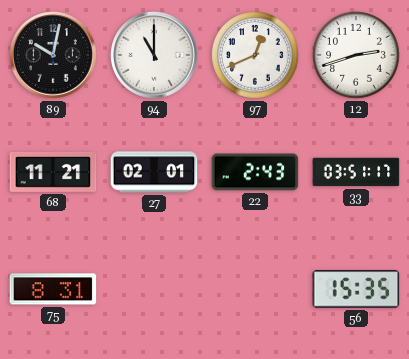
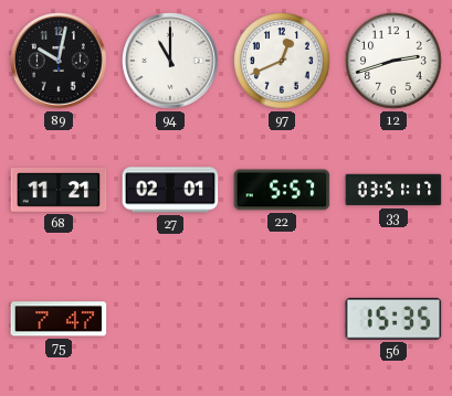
22: 2:43 -> 5:57
75: 8:31 -> 7:47
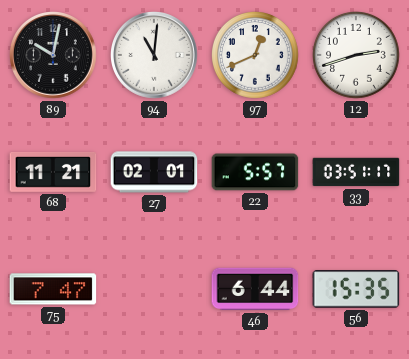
94: 11:00 -> 11:01
46: none -> 6:44
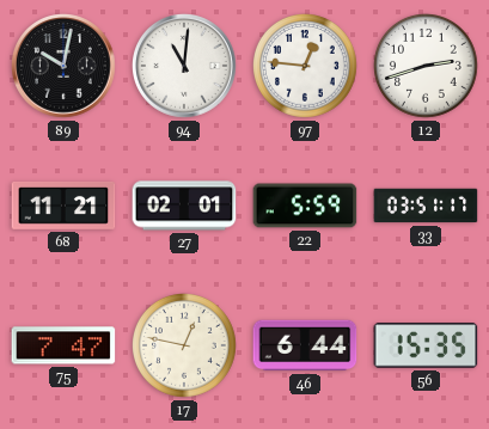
97: 12:41 -> 12:46
22: 5:57 -> 5:59
17: none -> 12:47
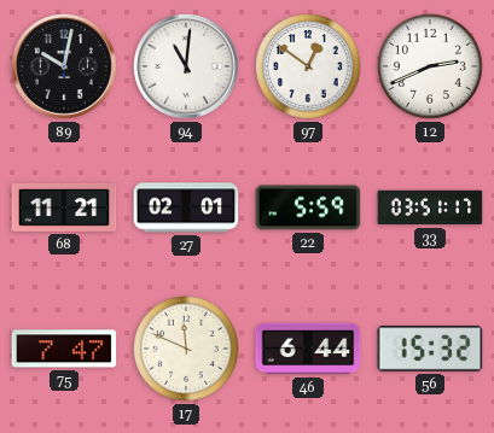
97: 12:46 -> 12:51
12: 2:42 -> 2:41
17: 12:47 -> 11:49
56: 15:35 -> 15:32
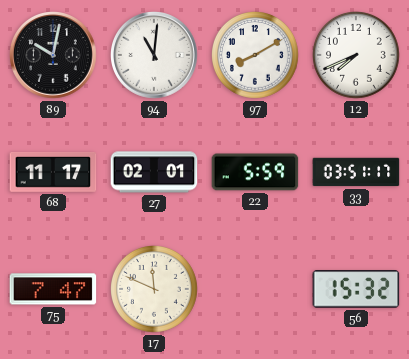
97: 12:51 -> 8:10
12: 2:41 -> 7:41
68: 11:21 -> 11:17
46: 6:44 -> none
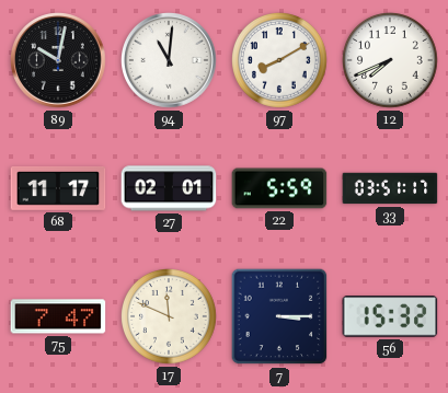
7: none -> 3:15
